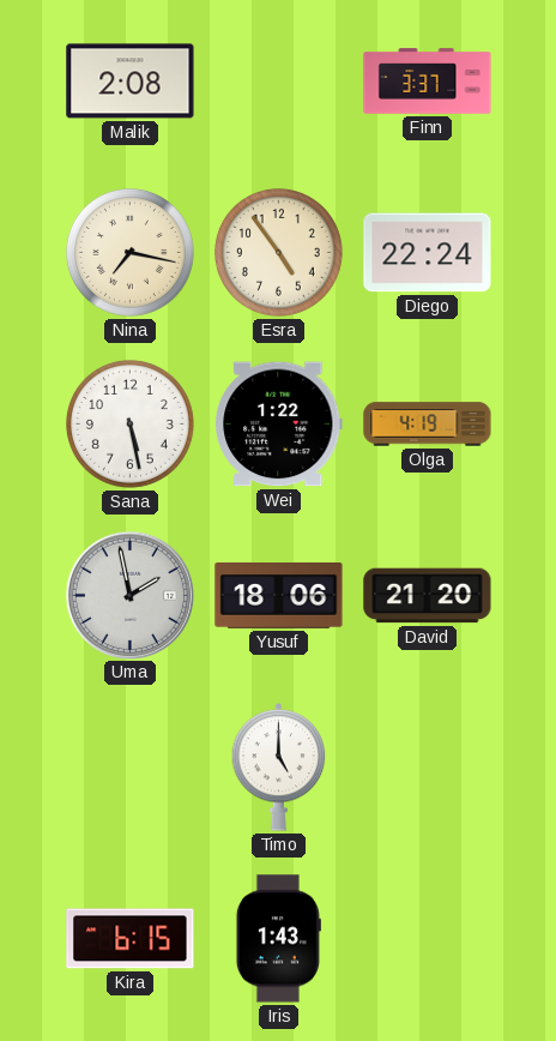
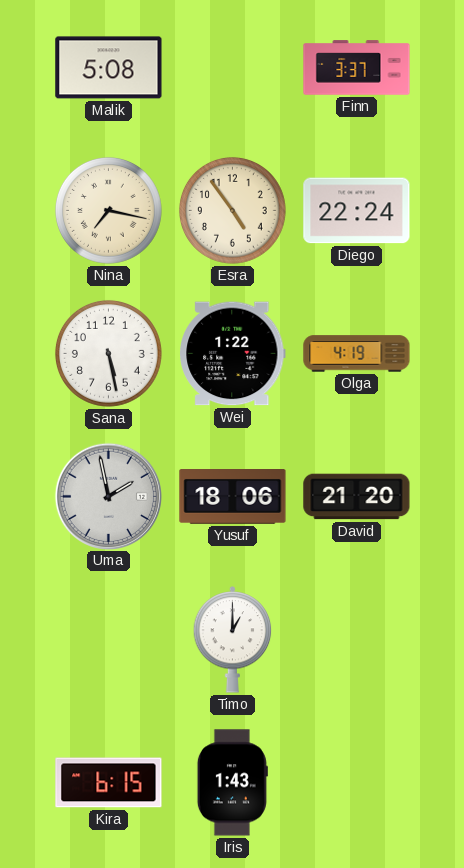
Malik: 2:08 -> 5:08
Timo: 5:00 -> 1:00
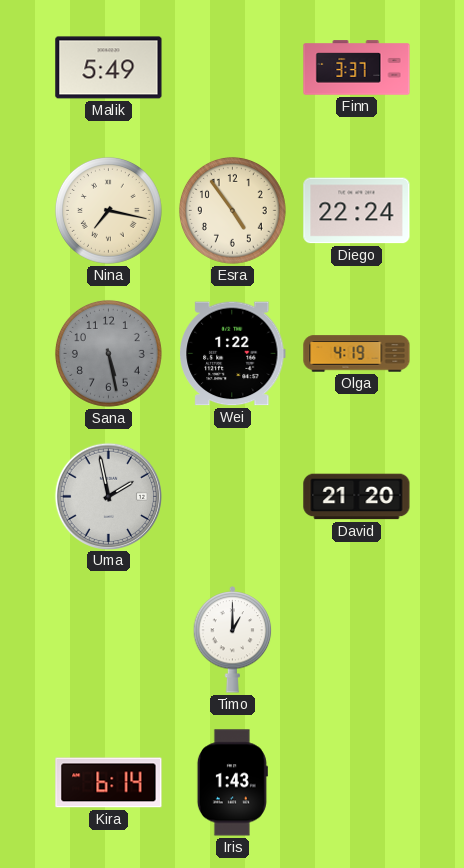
Malik: 5:08 -> 5:49
Sana dial: white -> grey
Yusuf: 18:06 -> none
Kira: 6:15 -> 6:14
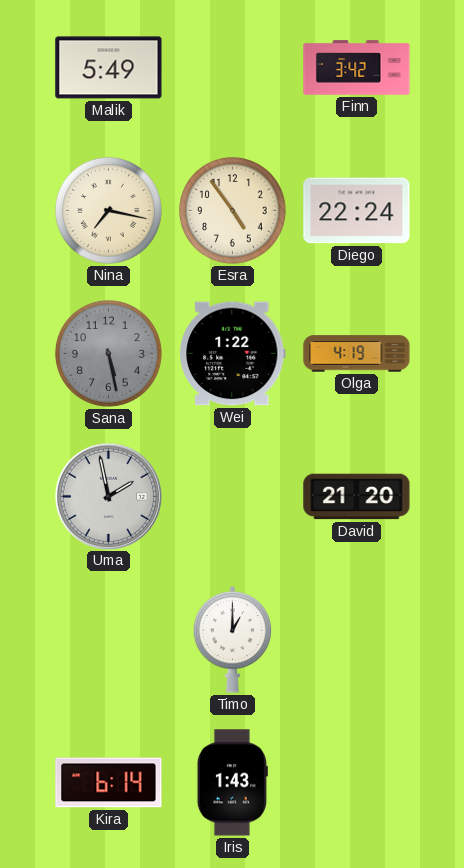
Finn: 3:37 -> 3:42
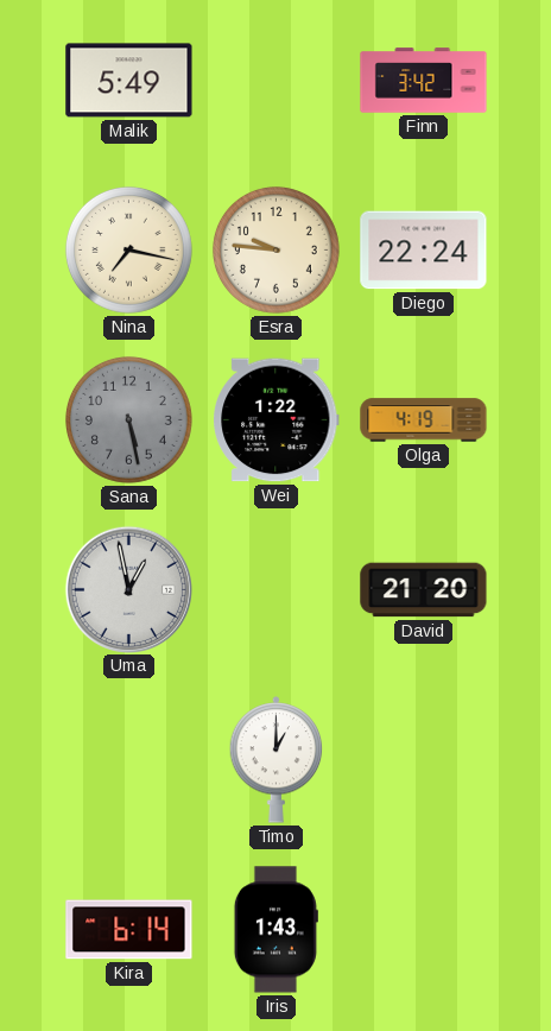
Esra: 4:54 -> 9:46
Uma: 1:58 -> 12:58
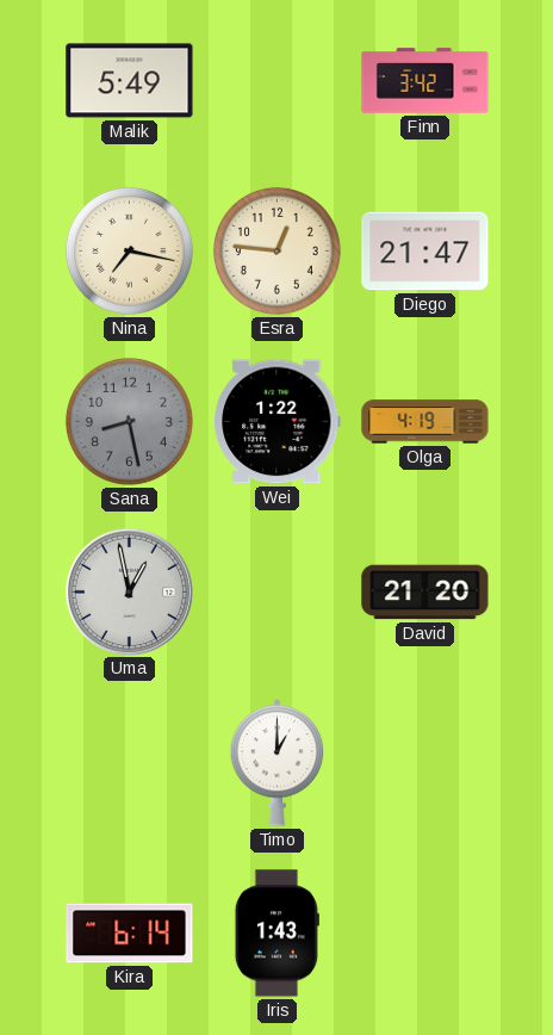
Esra: 9:46 -> 12:46
Diego: 22:24 -> 21:47
Sana: 5:28 -> 8:28
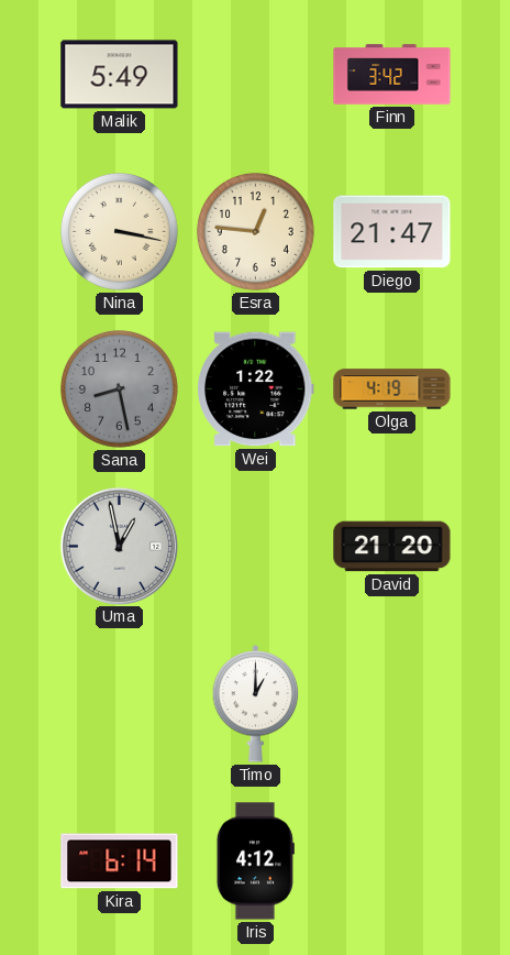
Nina: 7:17 -> 3:17
Iris: 1:43 -> 4:12
